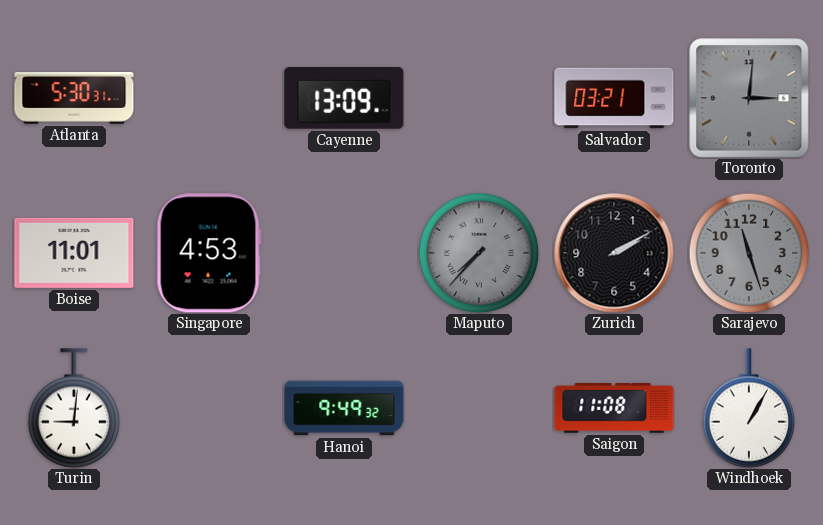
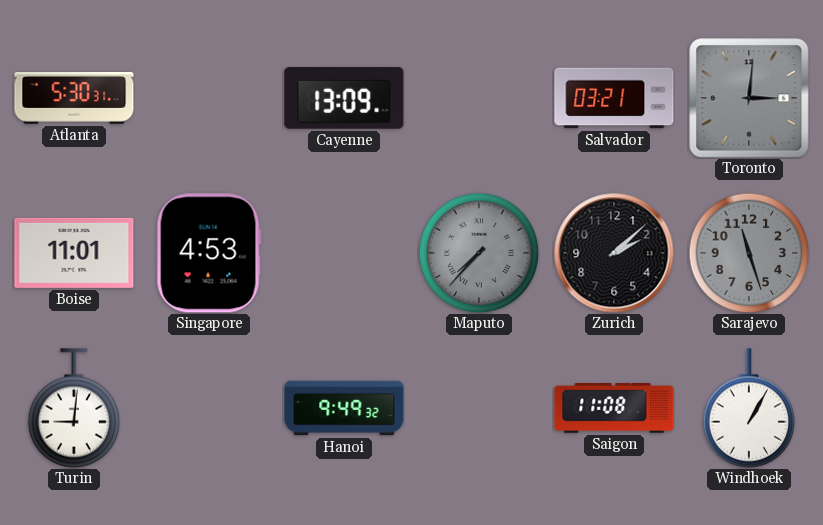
Zurich: 2:10 -> 2:08
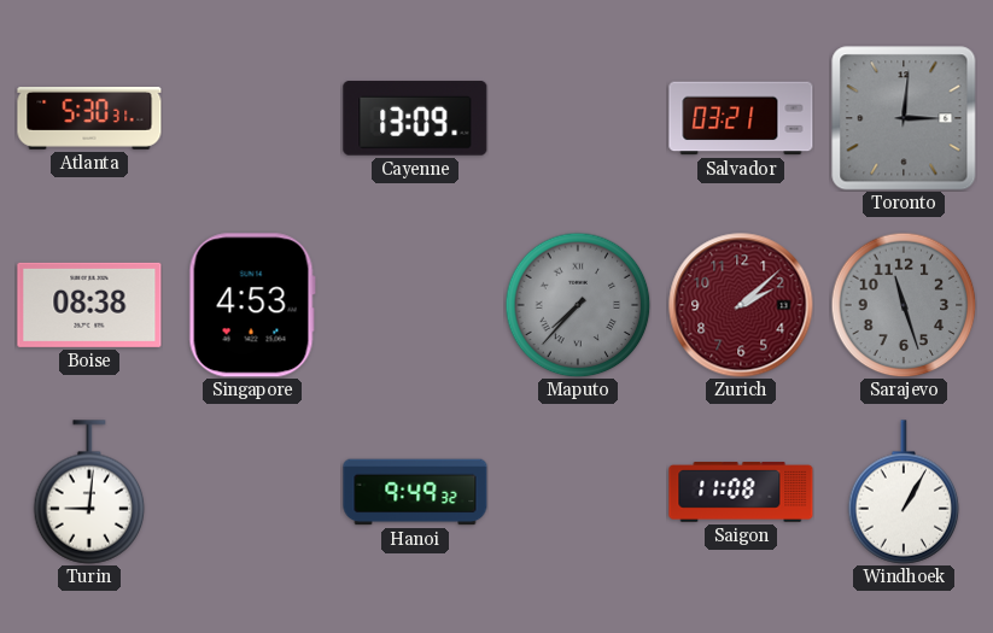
Boise: 11:01 -> 08:38
Zurich dial: black -> burgundy
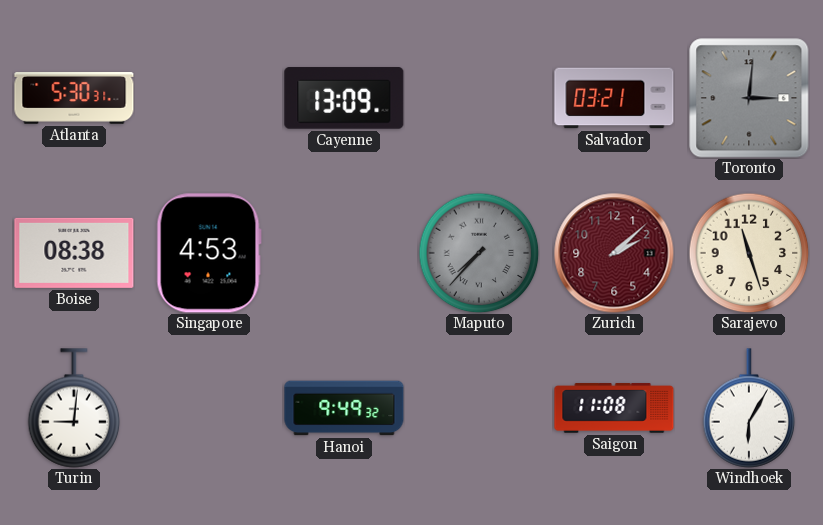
Sarajevo dial: grey -> cream
Windhoek: 1:05 -> 6:05
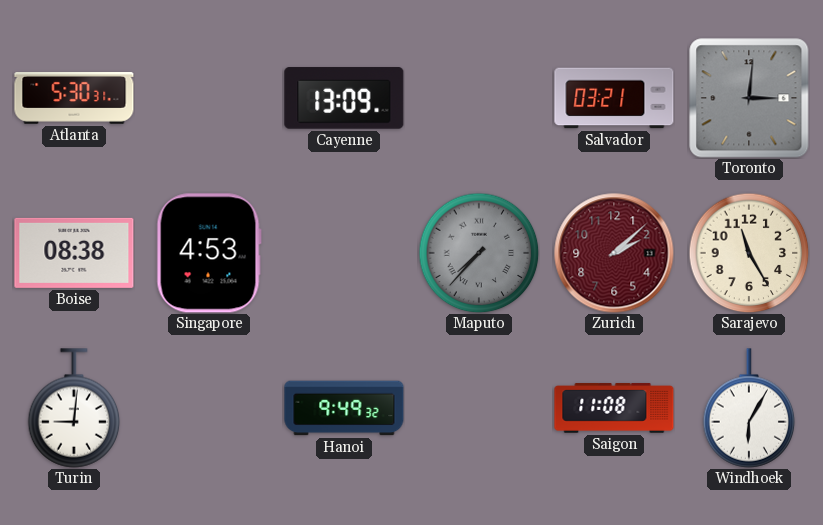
Sarajevo: 11:27 -> 11:25
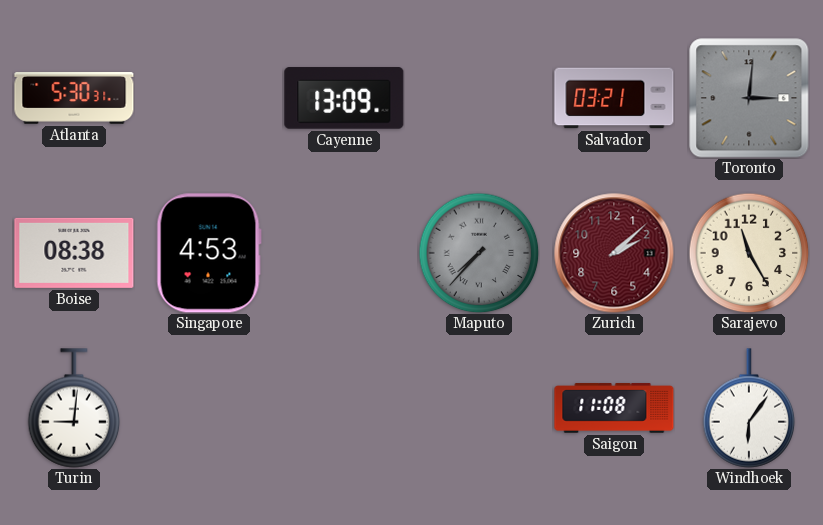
Hanoi: 9:49 -> none
Windhoek: 6:05 -> 6:06
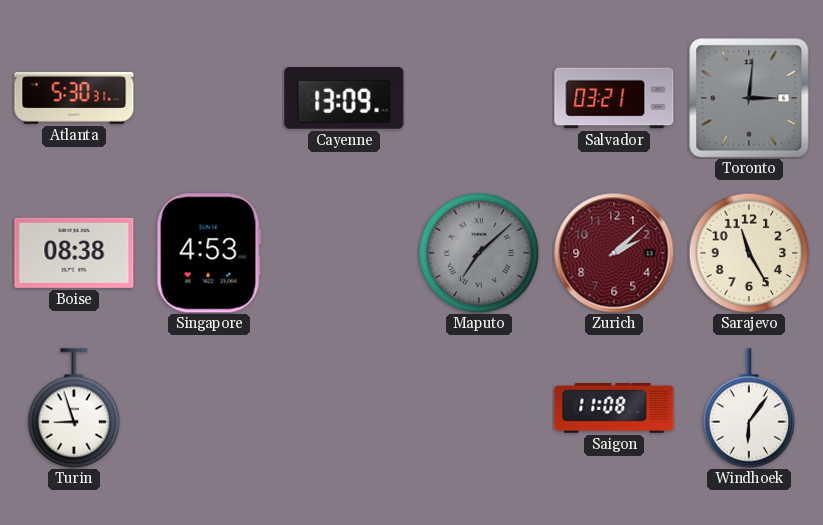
Maputo: 7:37 -> 7:08
Turin: 9:01 -> 8:57
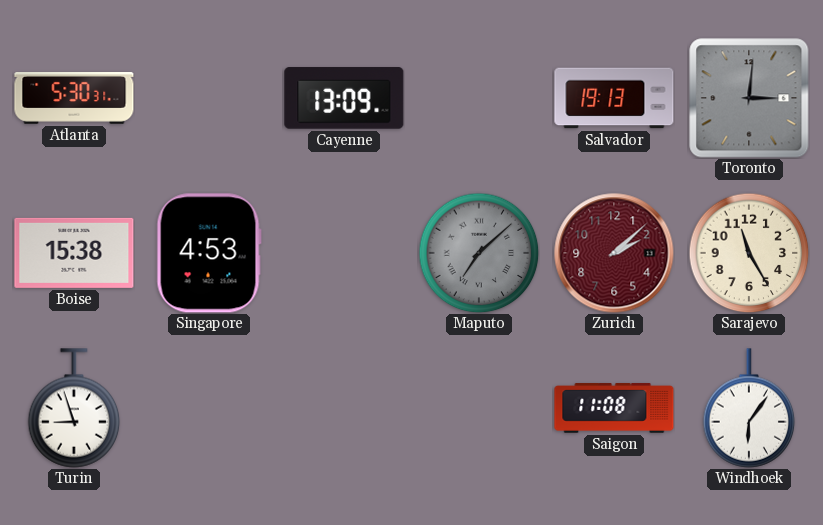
Salvador: 03:21 -> 19:13
Boise: 08:38 -> 15:38
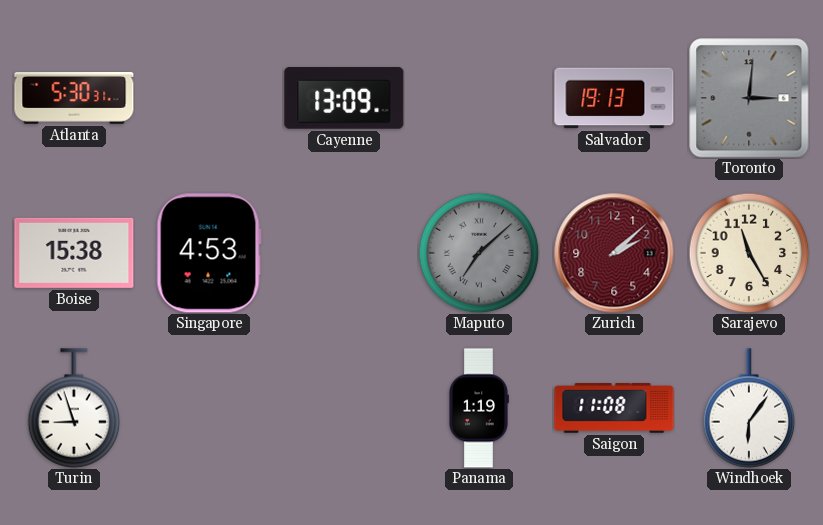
Panama: none -> 1:19
